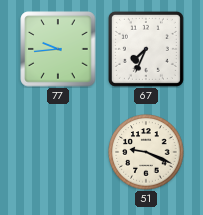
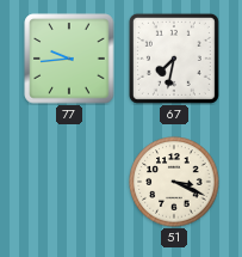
67: 7:34 -> 7:32
51: 9:19 -> 3:19
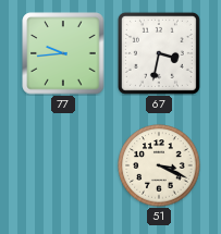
67: 7:32 -> 3:32
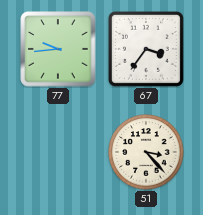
67: 3:32 -> 3:36
51: 3:19 -> 3:23
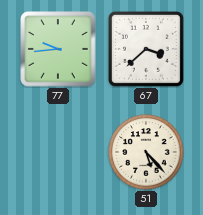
67: 3:36 -> 3:38
51: 3:23 -> 5:23
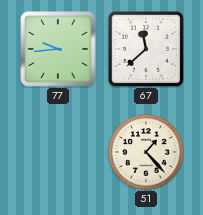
67: 3:38 -> 11:38
51: 5:23 -> 1:23
